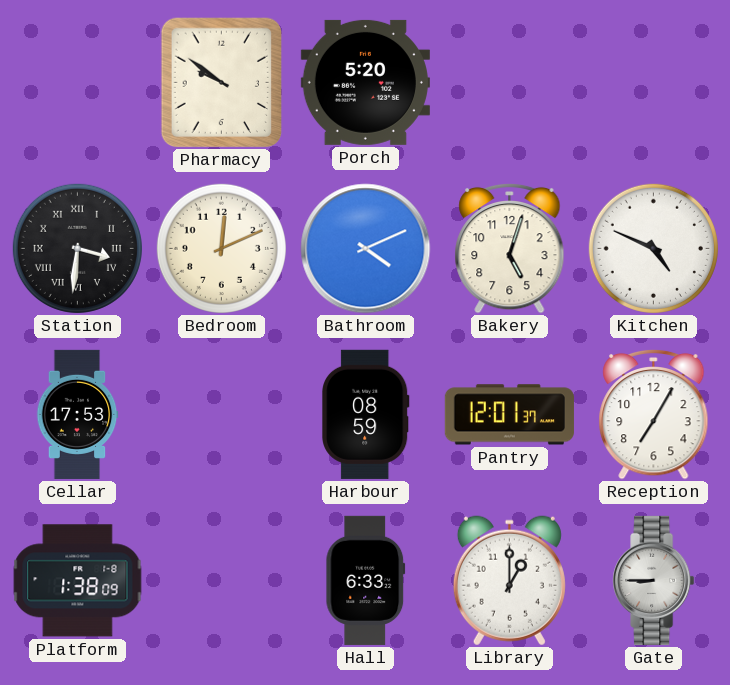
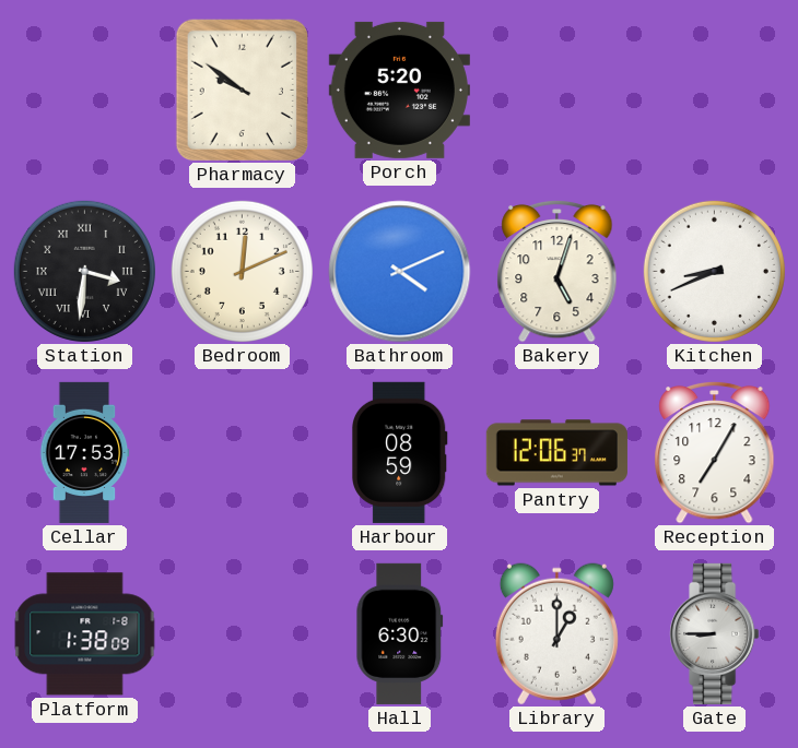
Kitchen: 4:49 -> 8:41
Pantry: 12:01 -> 12:06
Hall: 6:33 -> 6:30
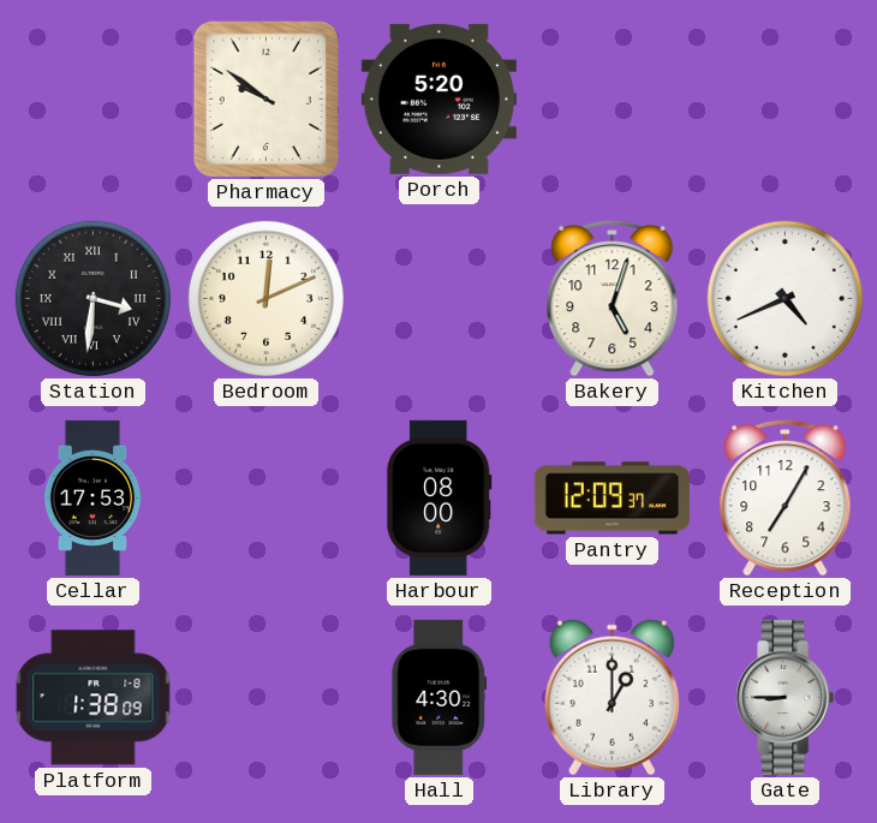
Bathroom: 4:11 -> none
Kitchen: 8:41 -> 4:41
Harbour: 08:59 -> 08:00
Pantry: 12:06 -> 12:09
Hall: 6:30 -> 4:30
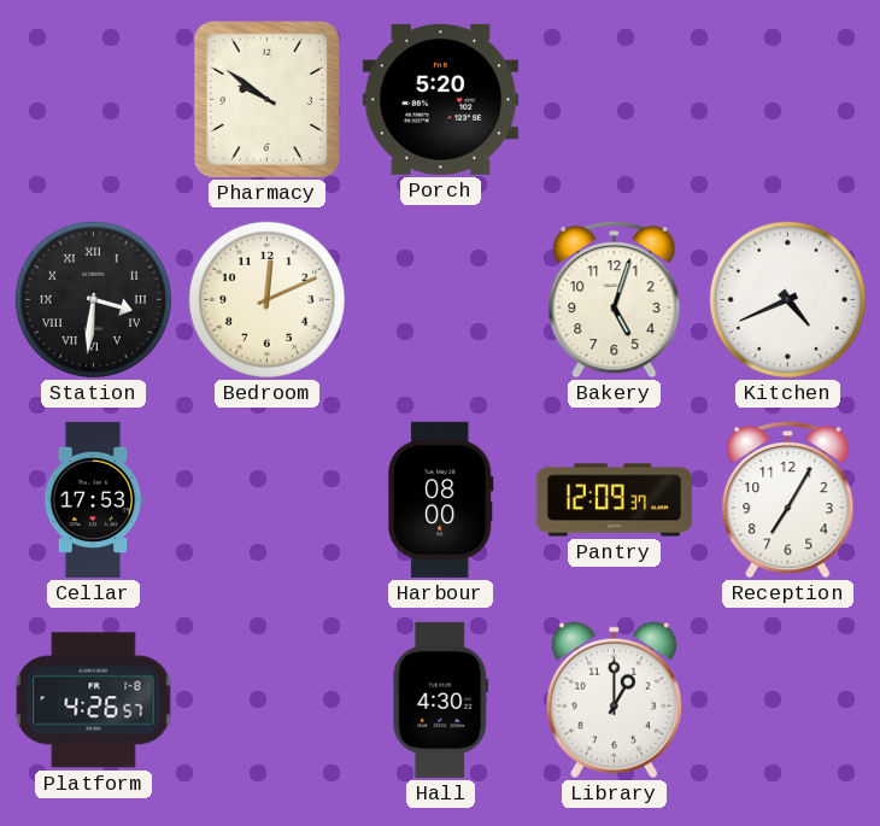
Platform: 1:38 -> 4:26
Gate: 8:45 -> none
